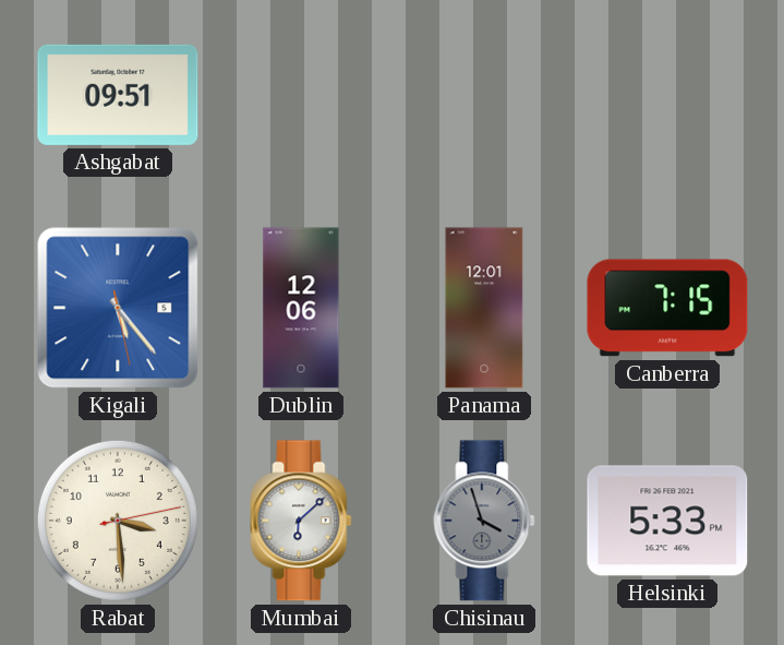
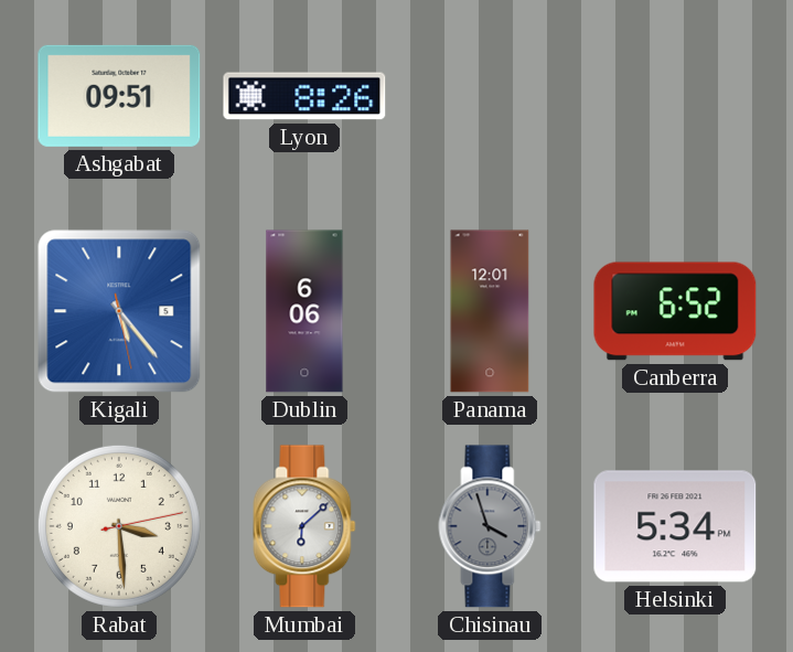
Lyon: none -> 8:26
Dublin: 12:06 -> 6:06
Canberra: 7:15 -> 6:52
Helsinki: 5:33 -> 5:34
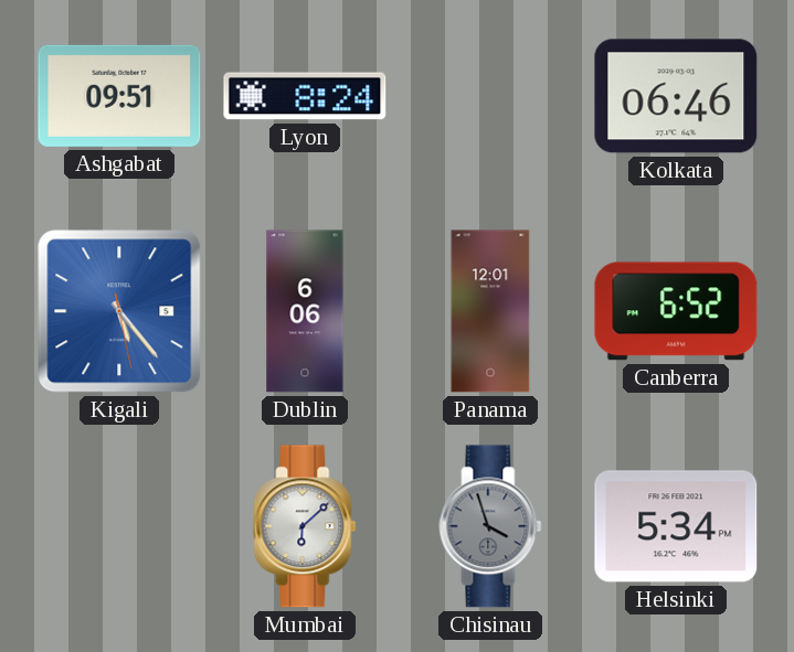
Lyon: 8:26 -> 8:24
Kolkata: none -> 06:46
Rabat: 3:29 -> none
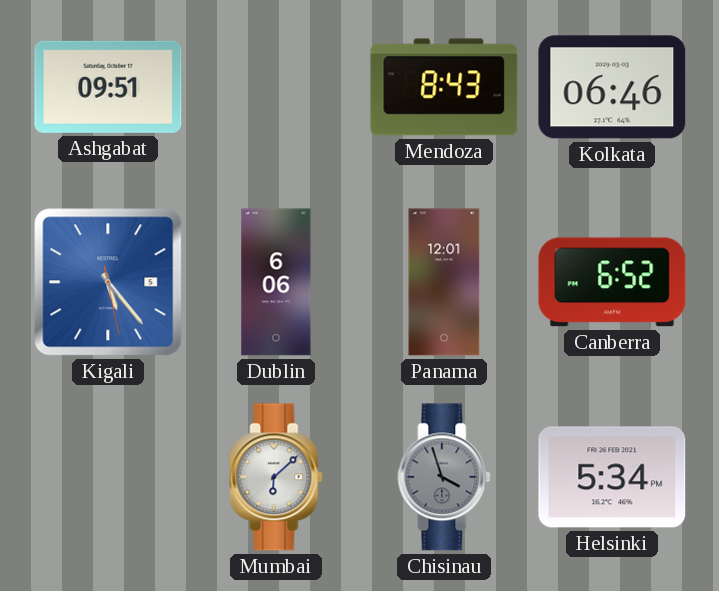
Lyon: 8:24 -> none
Mendoza: none -> 8:43
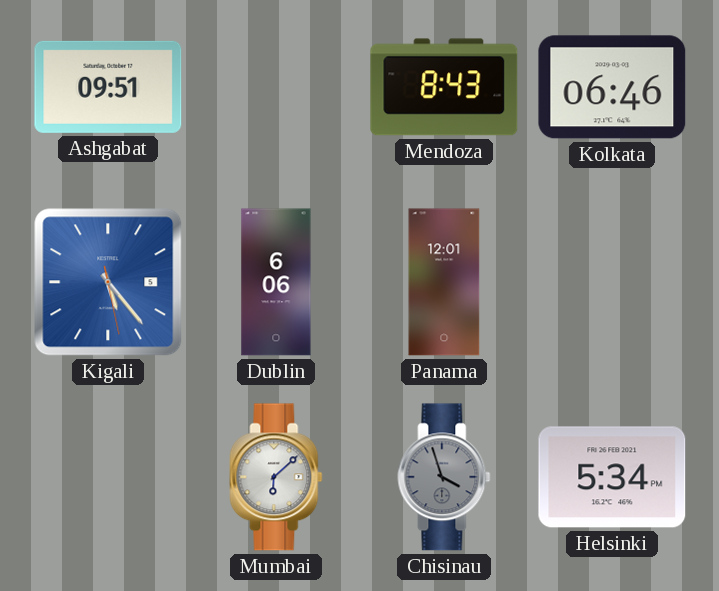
Canberra: 6:52 -> none
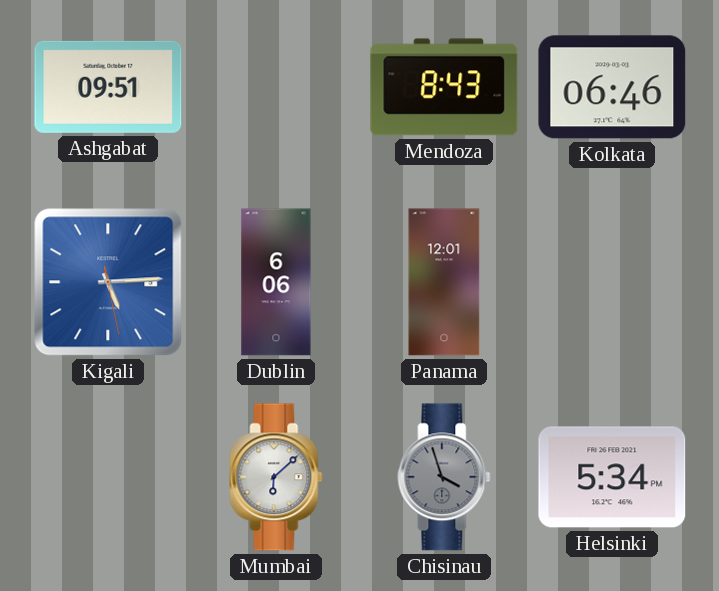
Kigali: 5:23 -> 5:14
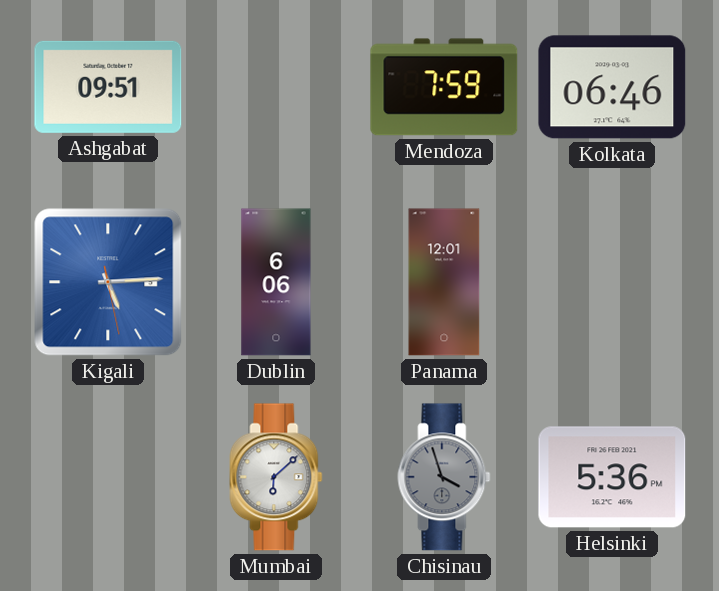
Mendoza: 8:43 -> 7:59
Helsinki: 5:34 -> 5:36
